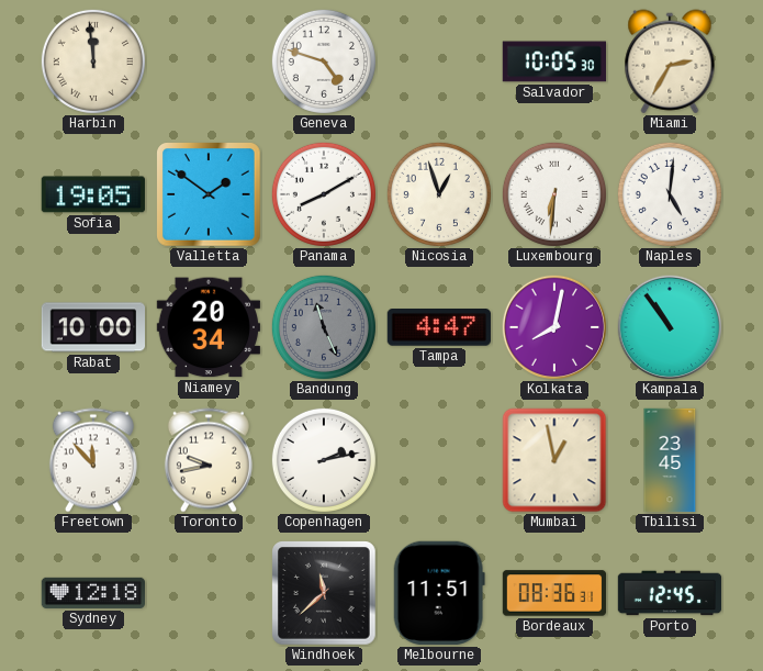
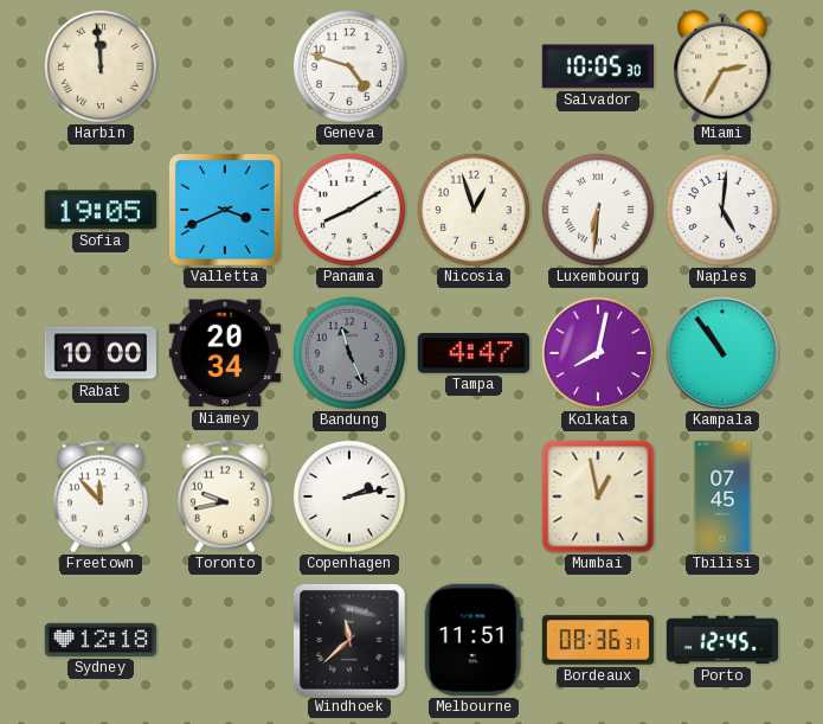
Valletta: 1:51 -> 3:41
Tbilisi: 23:45 -> 07:45
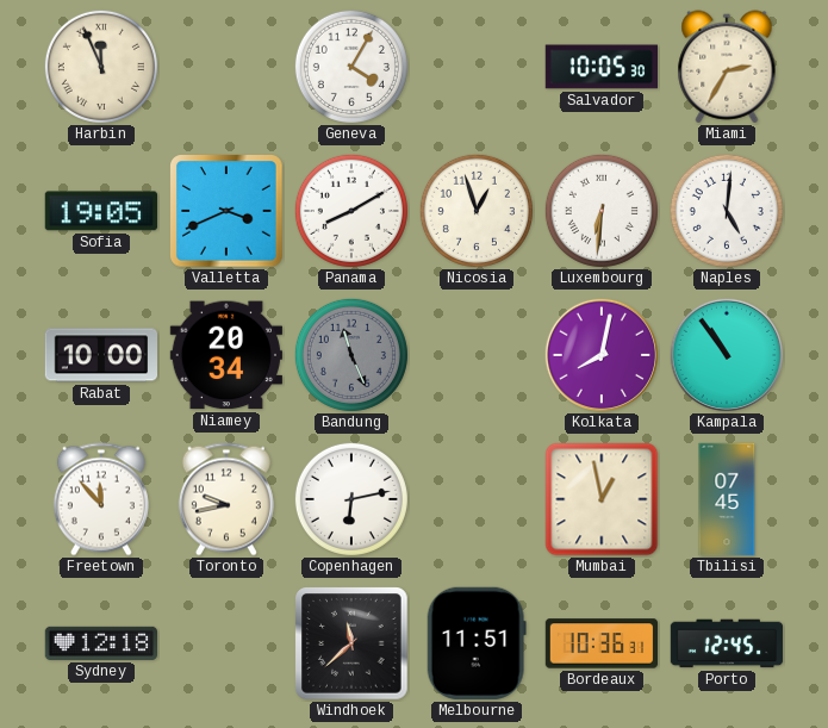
Harbin: 11:59 -> 11:56
Geneva: 4:48 -> 4:05
Tampa: 4:47 -> none
Copenhagen: 2:13 -> 6:13
Bordeaux: 08:36 -> 10:36
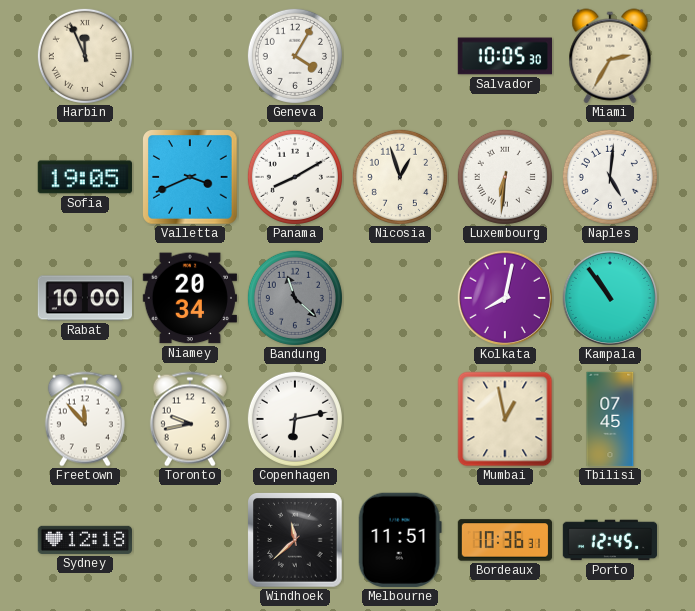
Bandung: 11:26 -> 11:22
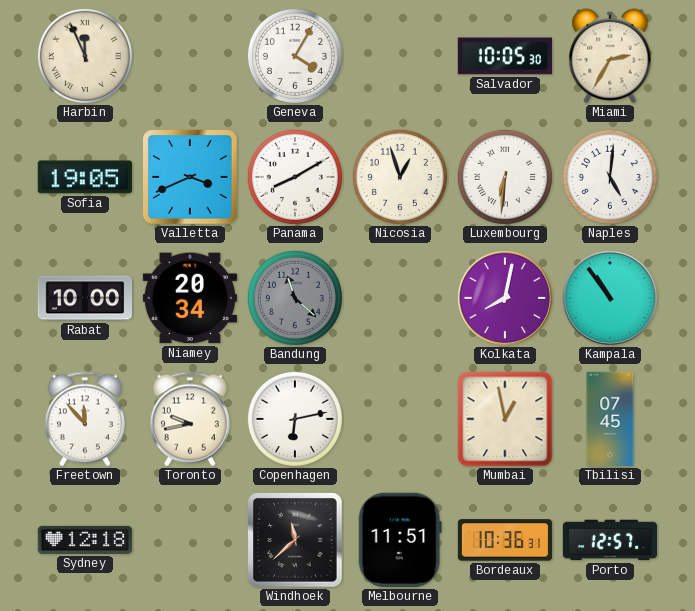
Porto: 12:45 -> 12:57
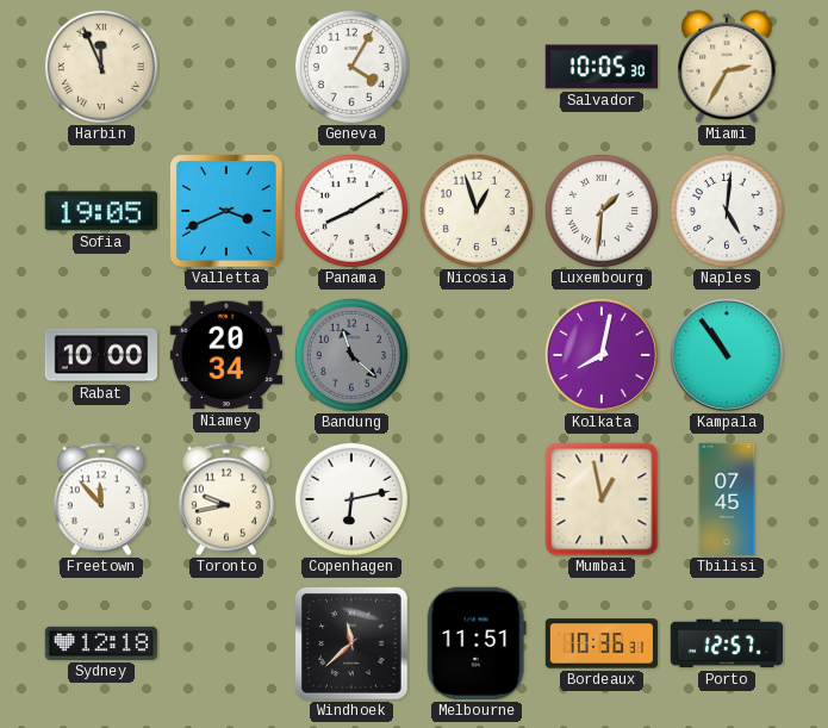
Luxembourg: 6:31 -> 1:31
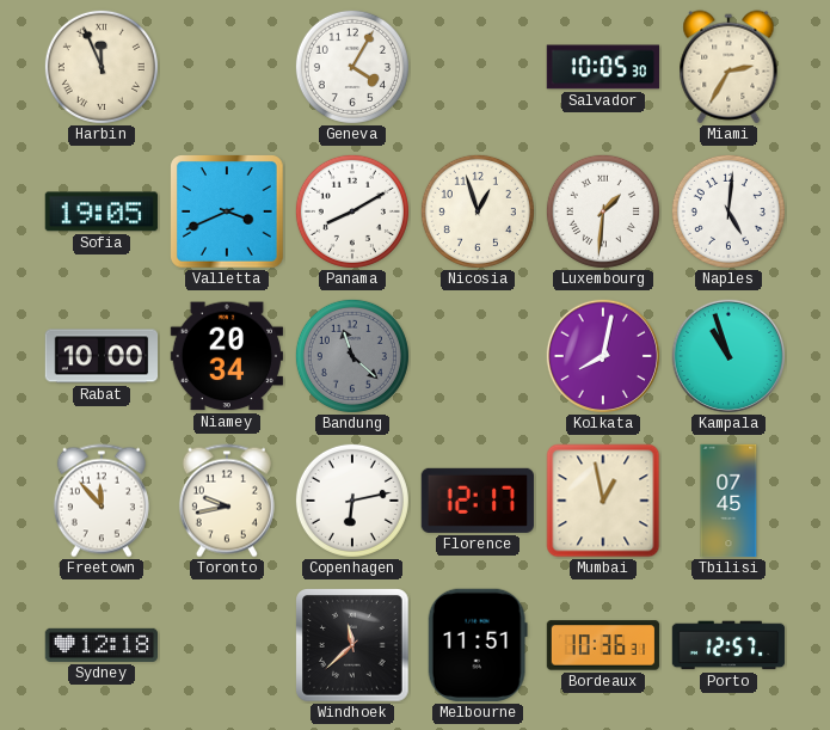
Kampala: 10:54 -> 10:57
Florence: none -> 12:17
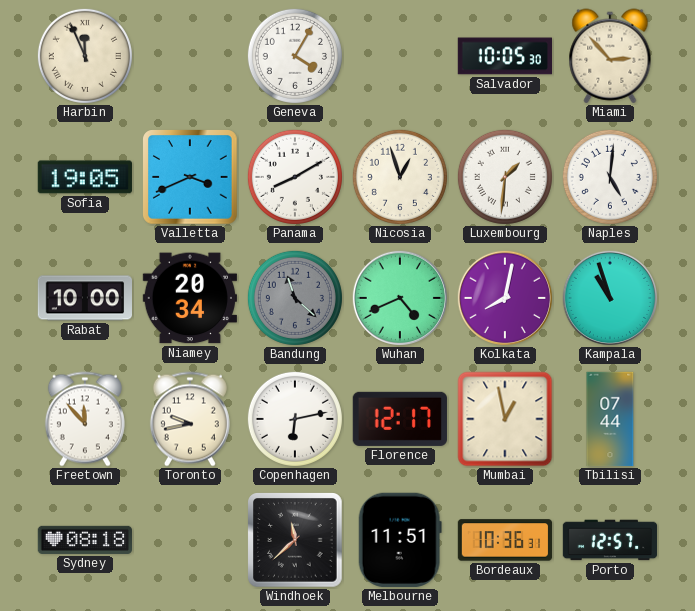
Miami: 2:35 -> 2:53
Wuhan: none -> 4:41
Tbilisi: 07:45 -> 07:44
Sydney: 12:18 -> 08:18
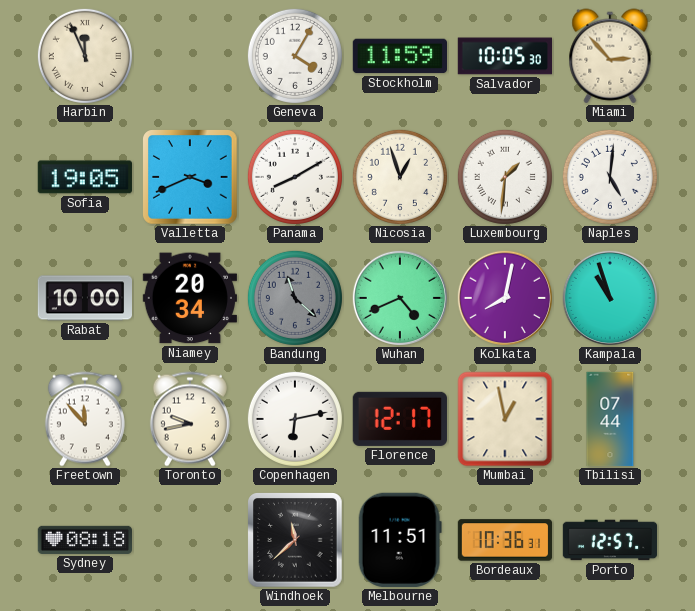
Stockholm: none -> 11:59
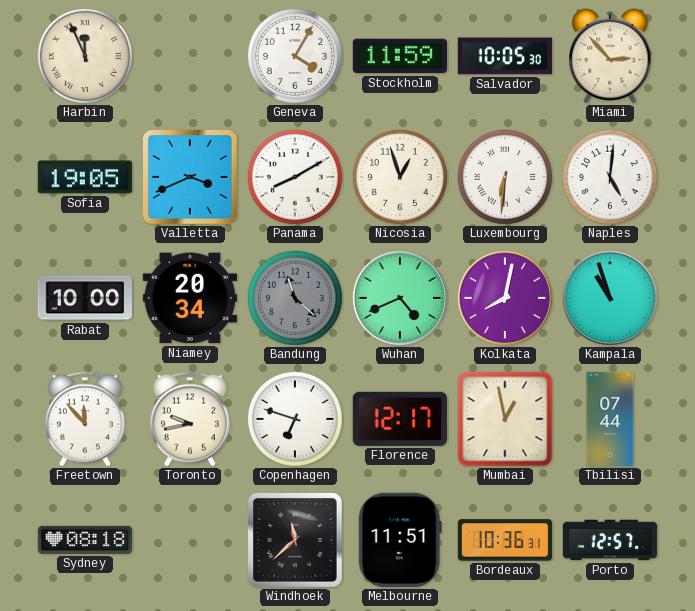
Luxembourg: 1:31 -> 6:31
Copenhagen: 6:13 -> 6:48
